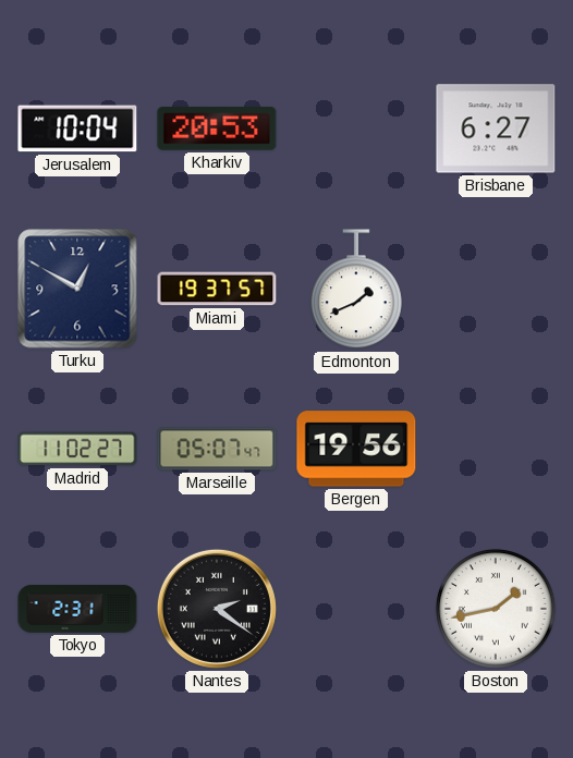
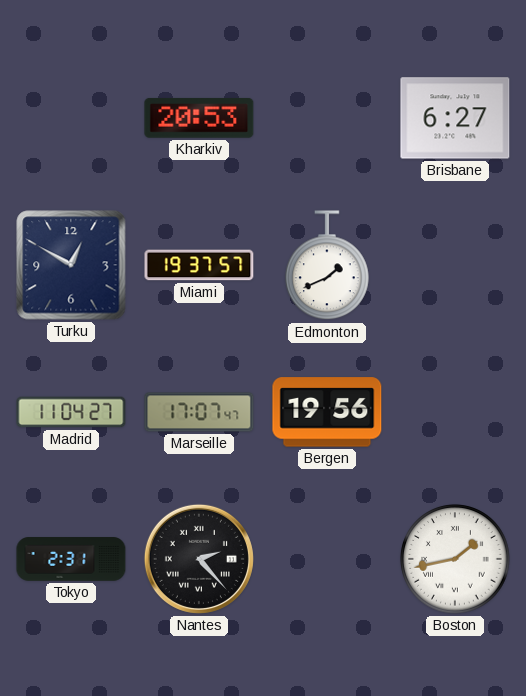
Jerusalem: 10:04 -> none
Madrid: 11:02 -> 11:04
Marseille: 05:07 -> 17:07
Nantes: 2:21 -> 2:23
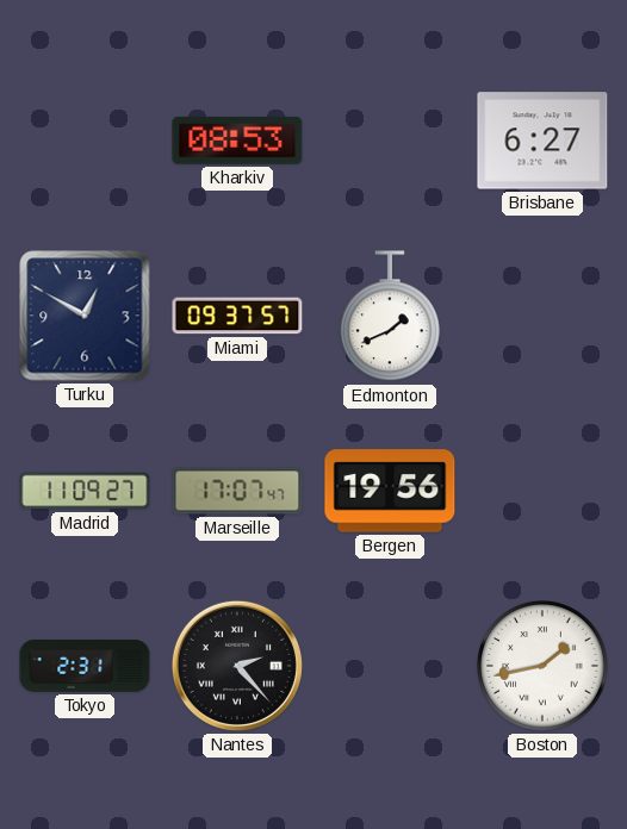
Kharkiv: 20:53 -> 08:53
Miami: 19:37 -> 09:37
Madrid: 11:04 -> 11:09
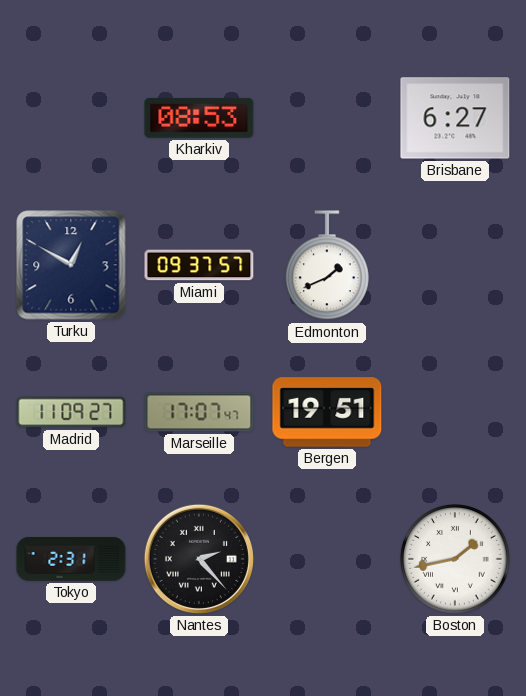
Bergen: 19:56 -> 19:51
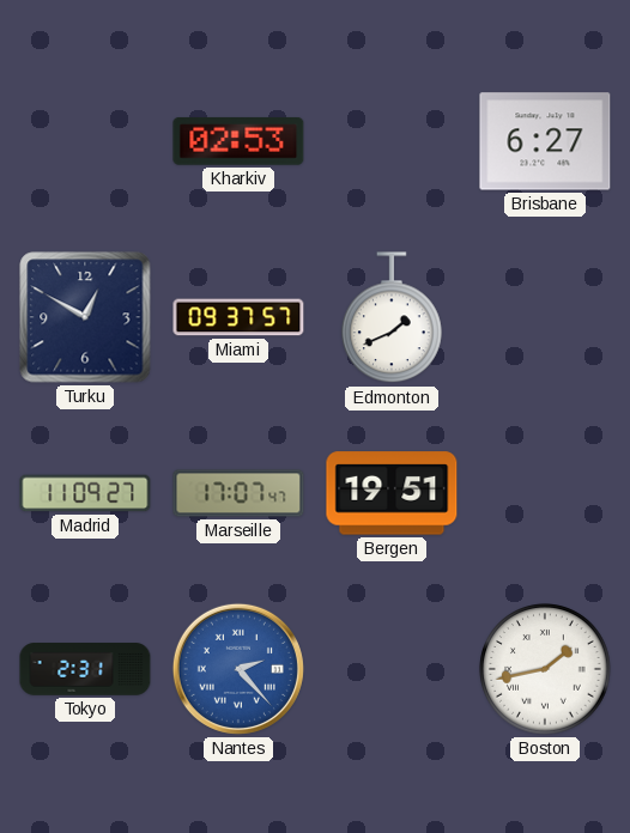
Kharkiv: 08:53 -> 02:53
Nantes dial: black -> blue
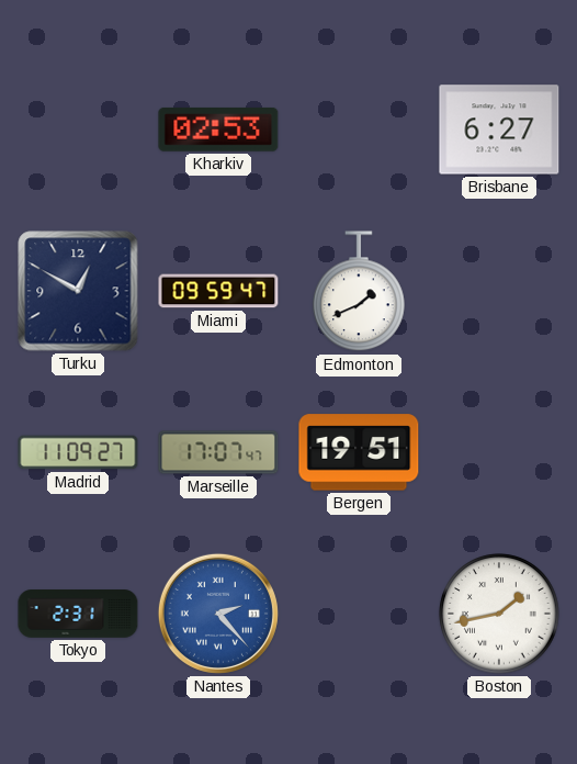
Miami: 09:37 -> 09:59
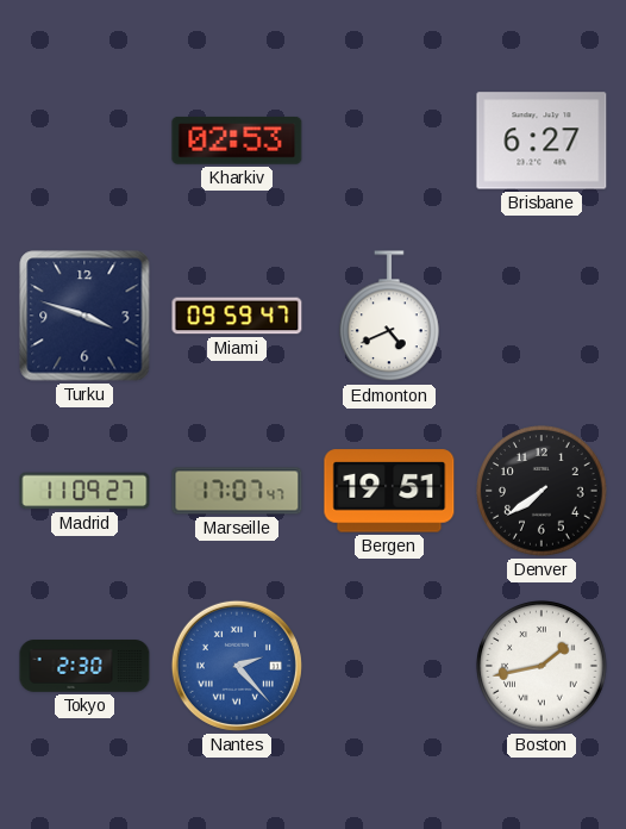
Turku: 12:50 -> 3:48
Edmonton: 1:41 -> 4:41
Denver: none -> 7:39
Tokyo: 2:31 -> 2:30
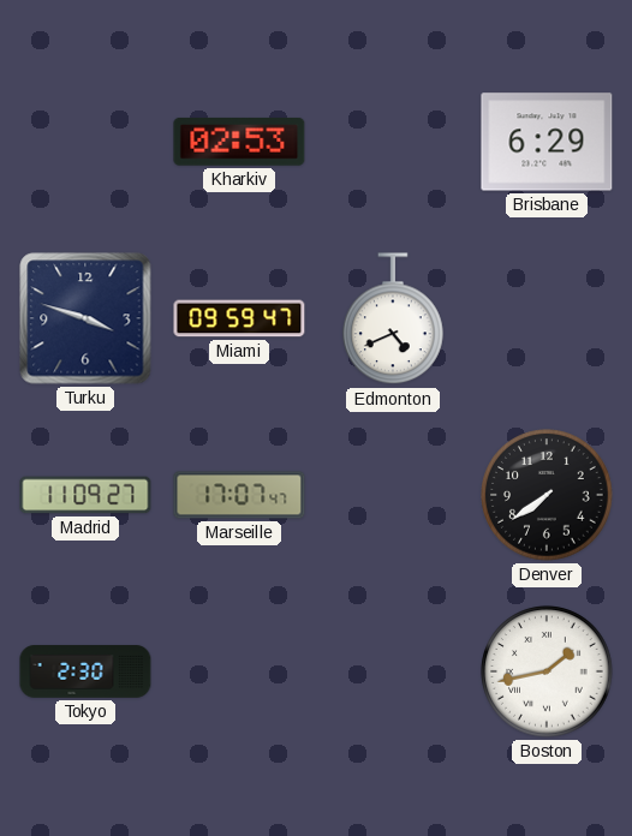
Brisbane: 6:27 -> 6:29
Bergen: 19:51 -> none
Nantes: 2:23 -> none
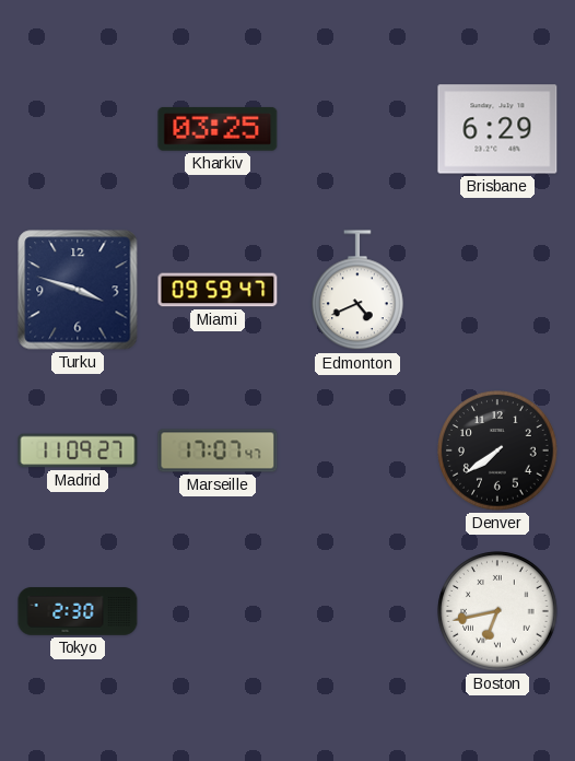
Kharkiv: 02:53 -> 03:25
Boston: 1:43 -> 6:43
